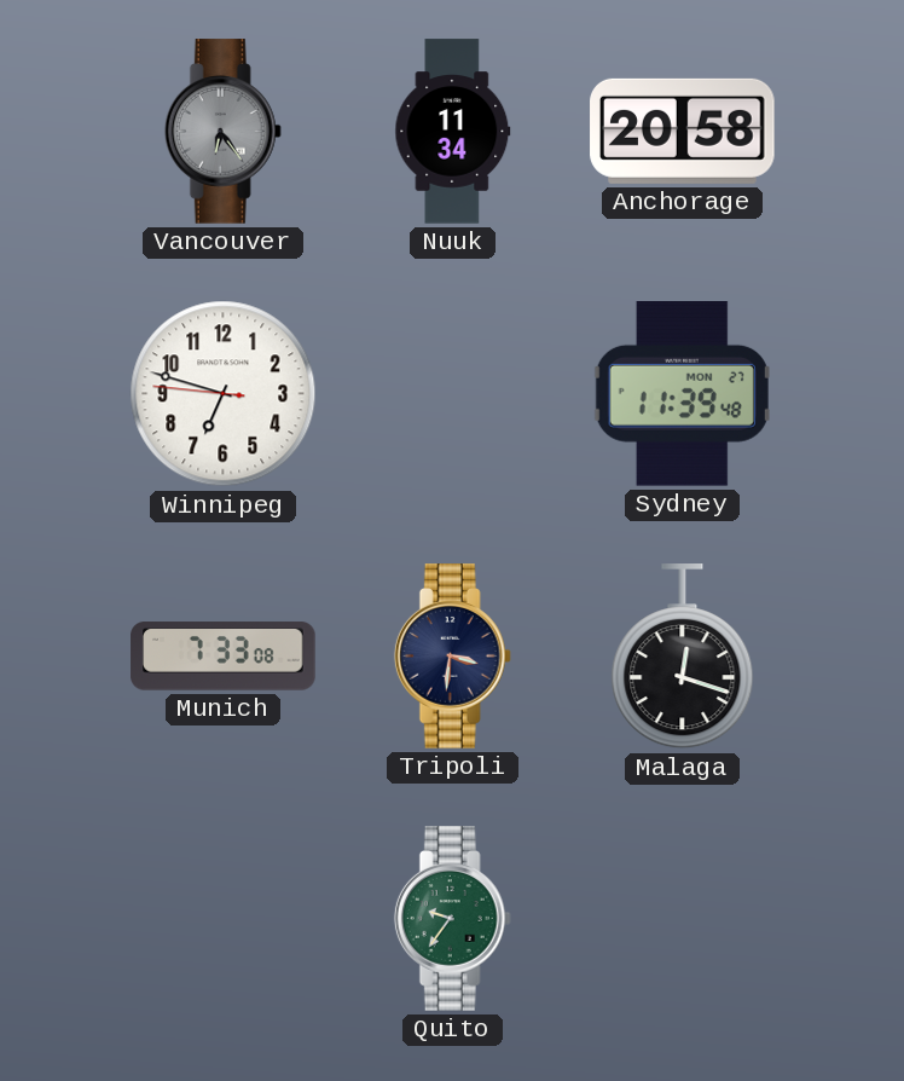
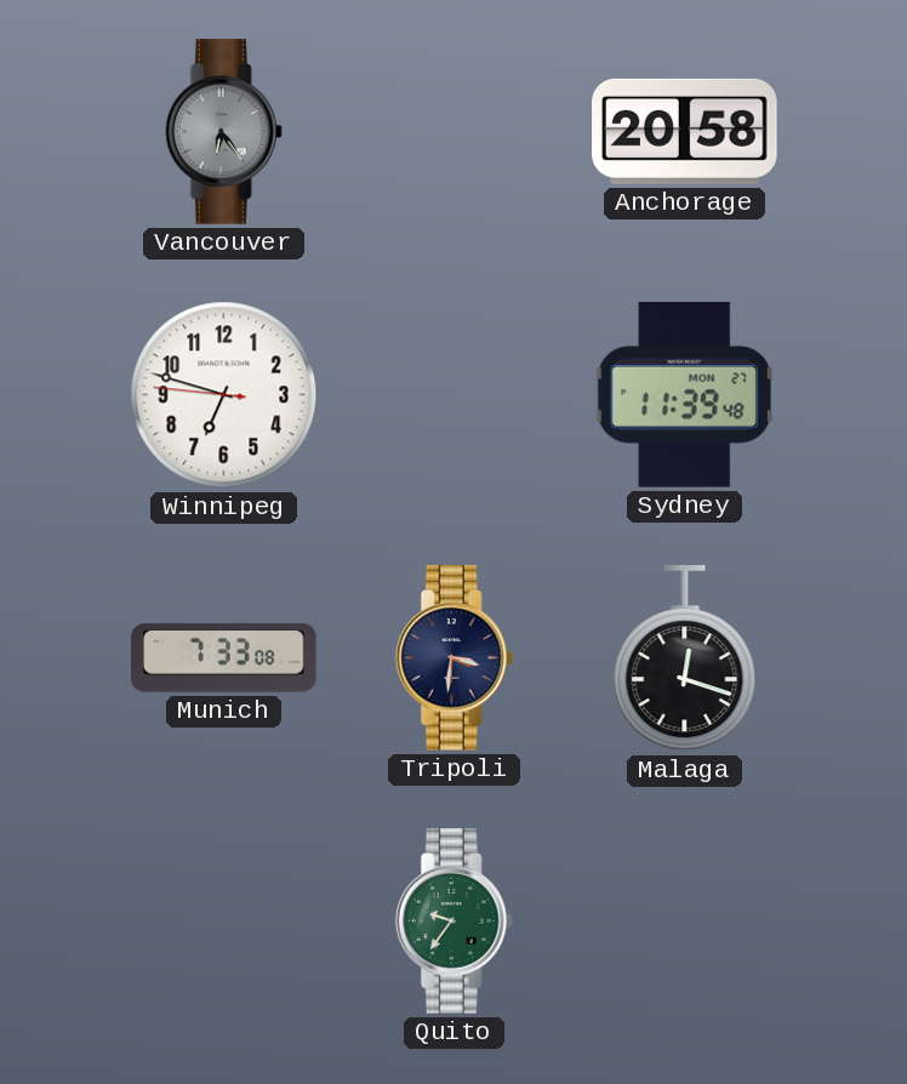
Nuuk: 11:34 -> none
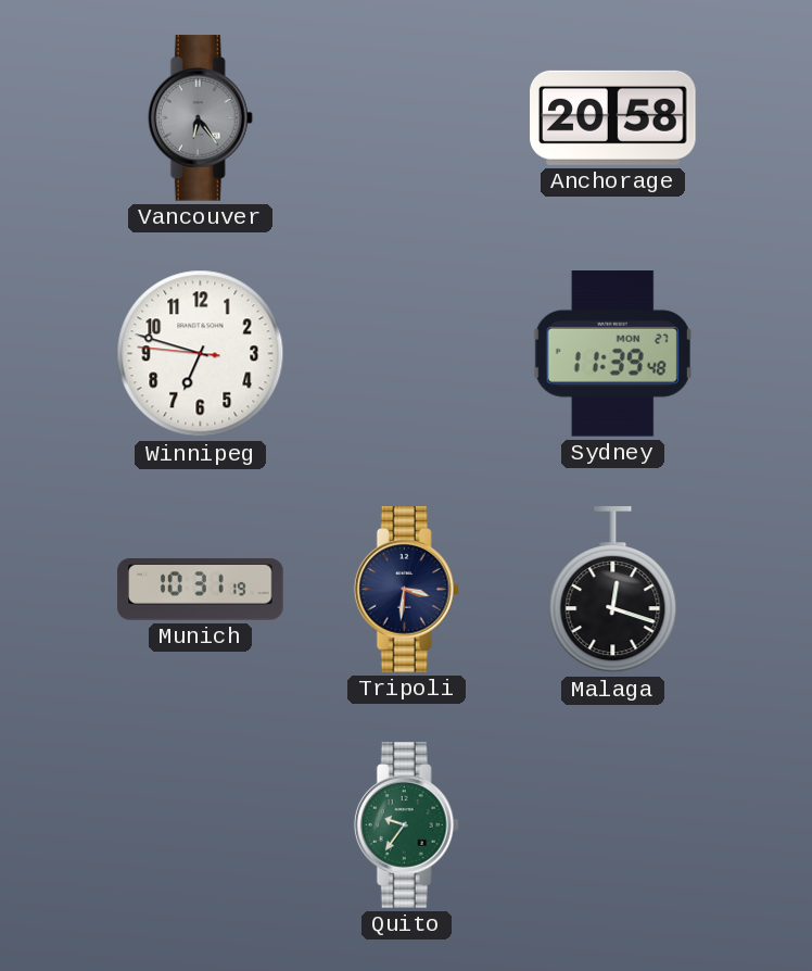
Munich: 7:33 -> 10:31
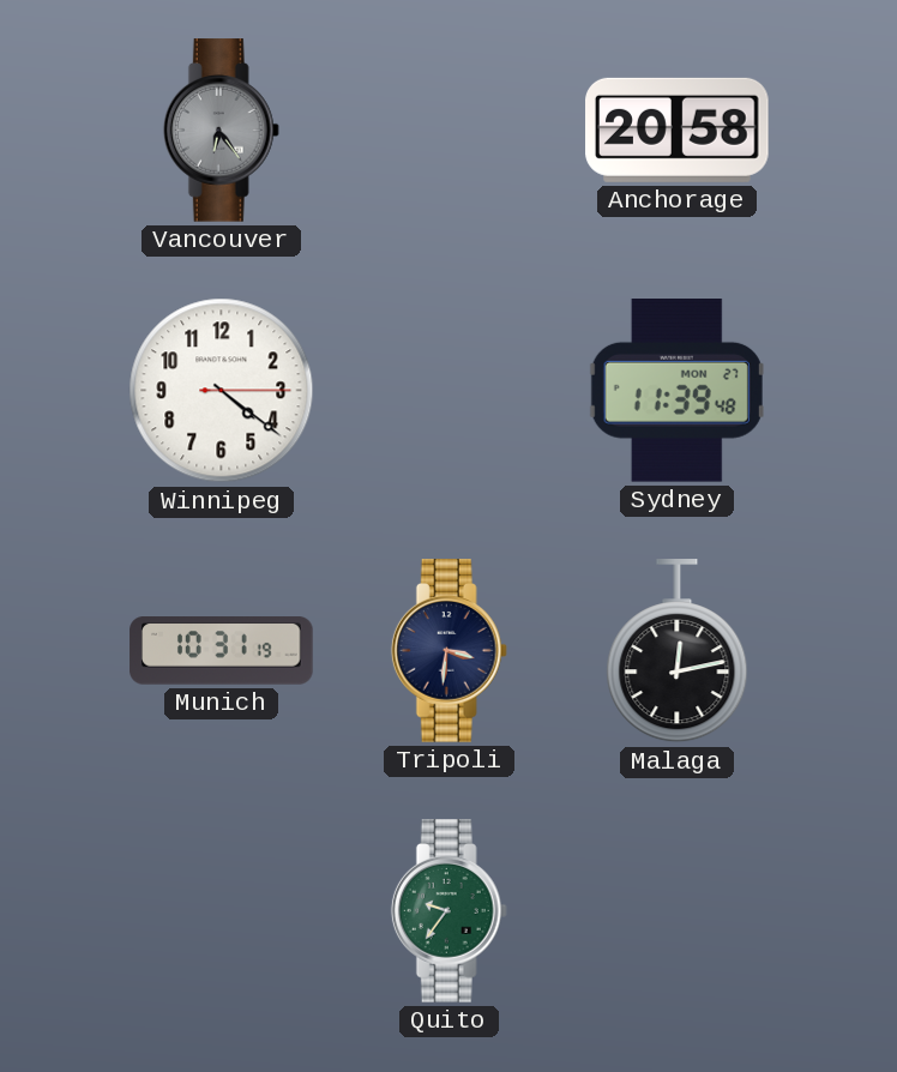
Winnipeg: 6:47 -> 4:21
Malaga: 12:18 -> 12:13
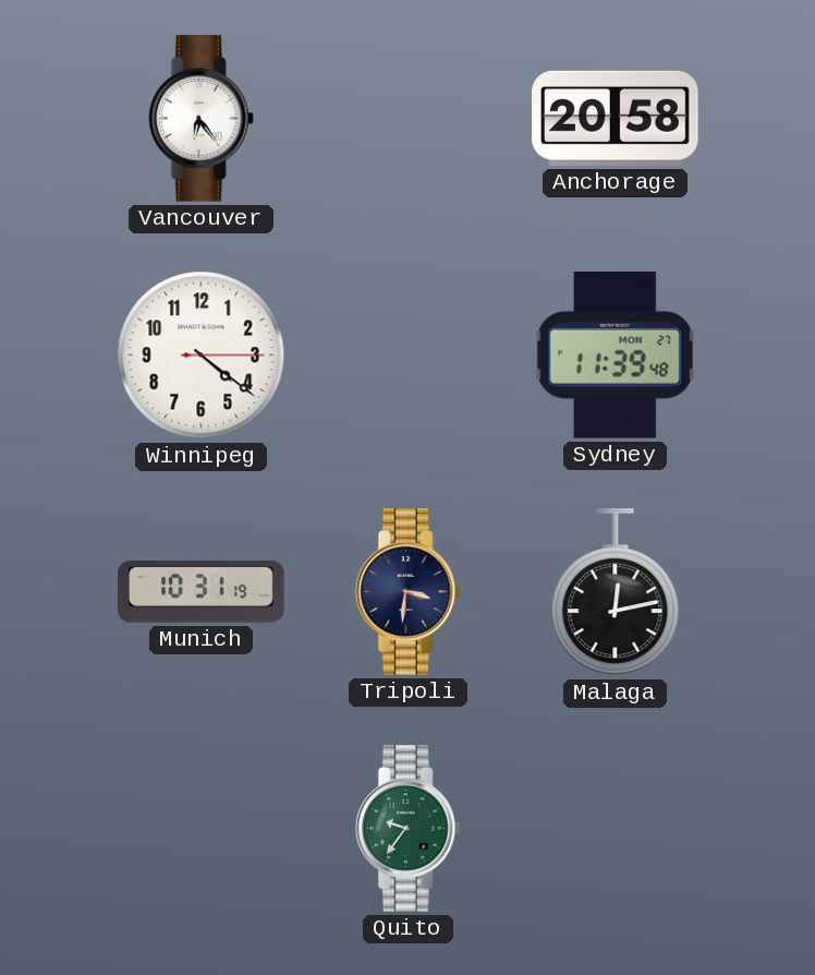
Vancouver dial: grey -> white
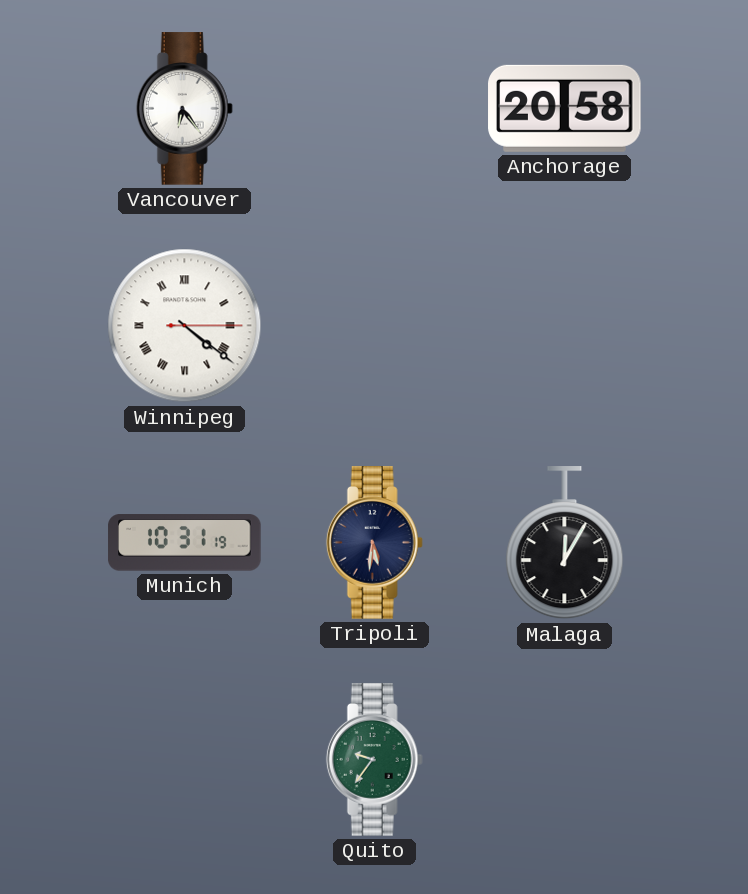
Winnipeg numerals: Arabic -> Roman
Sydney: 11:39 -> none
Tripoli: 3:31 -> 5:31
Malaga: 12:13 -> 12:05
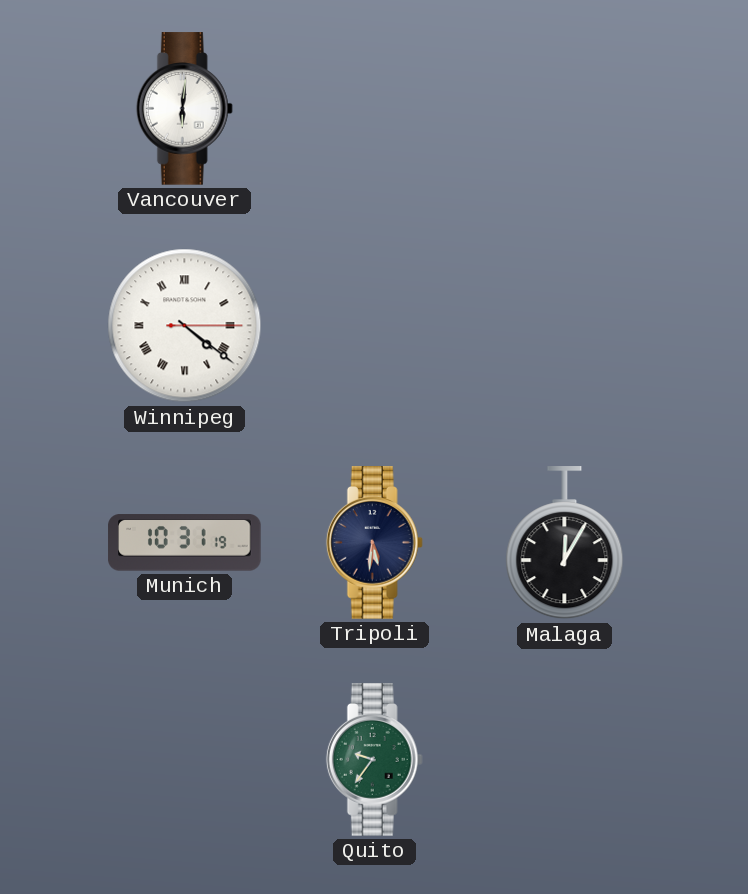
Vancouver: 6:24 -> 6:01
Anchorage: 20:58 -> none
